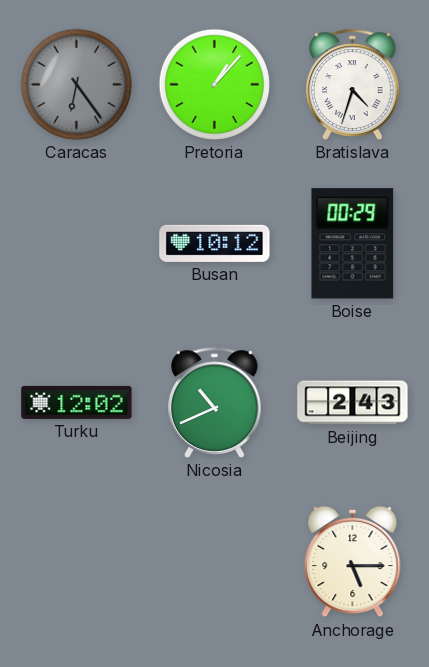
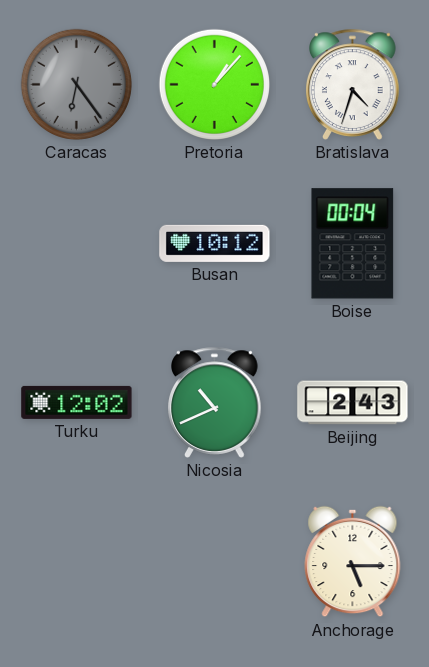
Boise: 00:29 -> 00:04
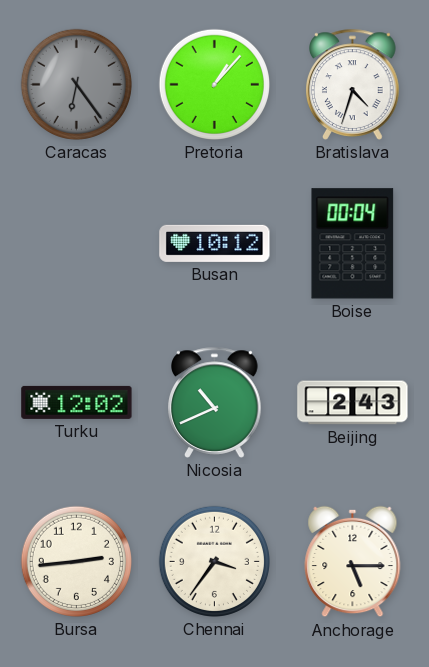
Bursa: none -> 2:44
Chennai: none -> 3:36
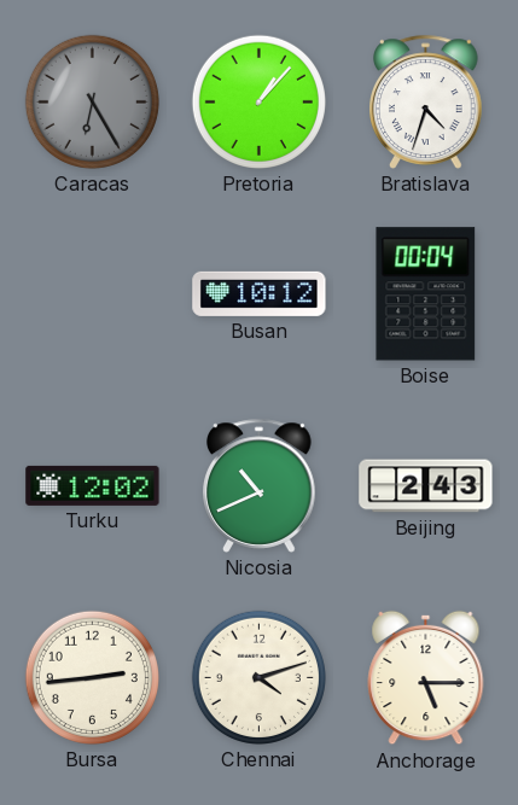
Caracas: 6:24 -> 6:25
Chennai: 3:36 -> 4:12
